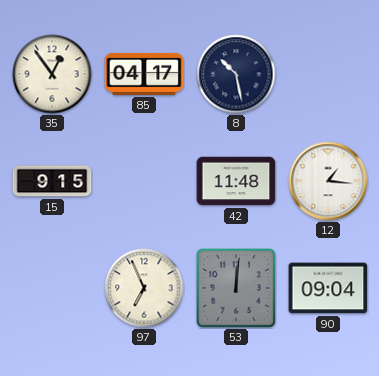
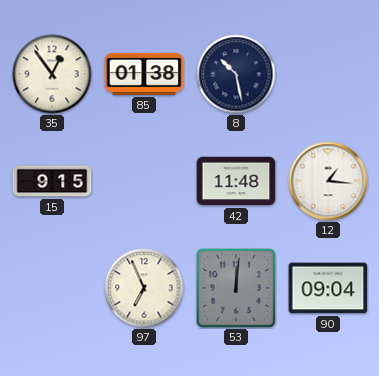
85: 04:17 -> 01:38
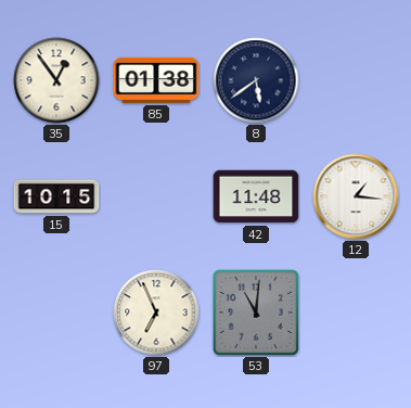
8: 10:28 -> 5:39
15: 9:15 -> 10:15
53: 12:01 -> 11:01
90: 09:04 -> none
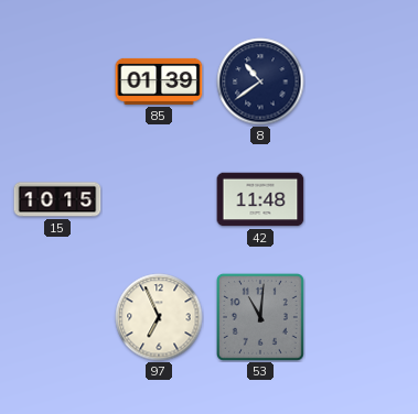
35: 12:54 -> none
85: 01:38 -> 01:39
8: 5:39 -> 10:39
12: 1:16 -> none
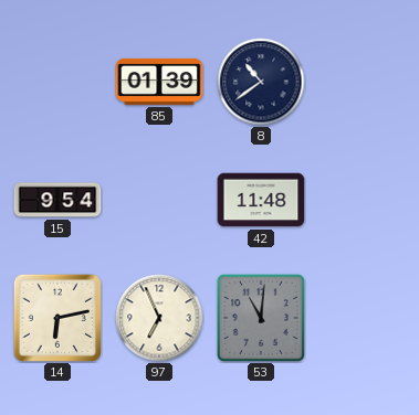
15: 10:15 -> 9:54
14: none -> 6:13
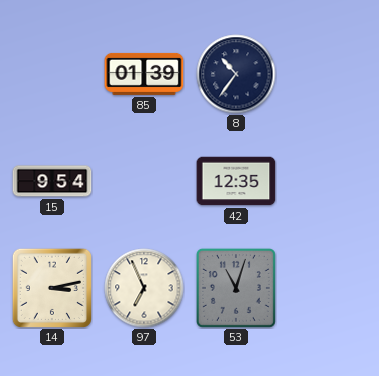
8: 10:39 -> 10:36
42: 11:48 -> 12:35
14: 6:13 -> 3:13
53: 11:01 -> 11:03
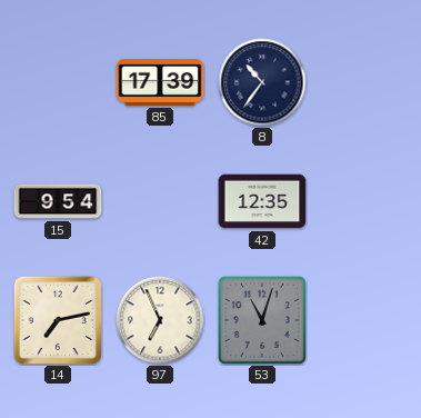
85: 01:39 -> 17:39
14: 3:13 -> 7:13
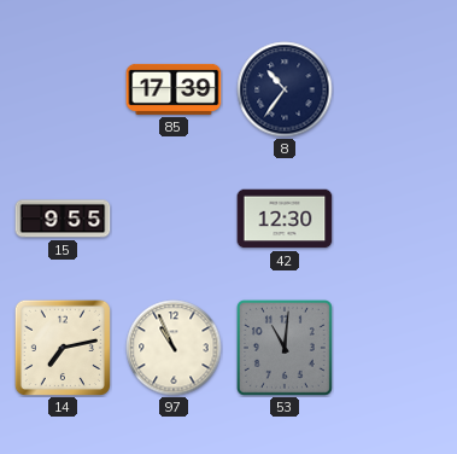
15: 9:54 -> 9:55
42: 12:35 -> 12:30
97: 6:56 -> 10:56
53: 11:03 -> 11:01
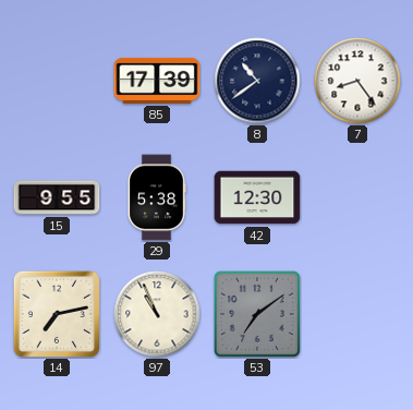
8: 10:36 -> 10:39
7: none -> 8:24
29: none -> 5:38
53: 11:01 -> 7:09
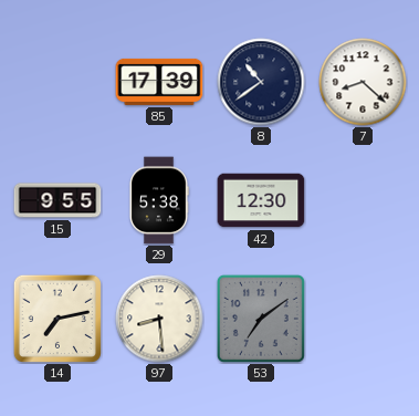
7: 8:24 -> 8:22
97: 10:56 -> 8:29
